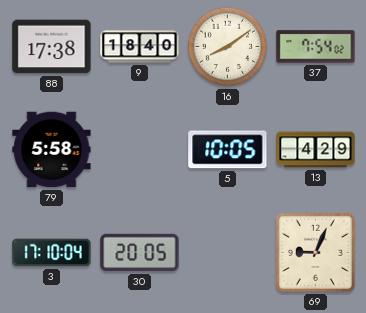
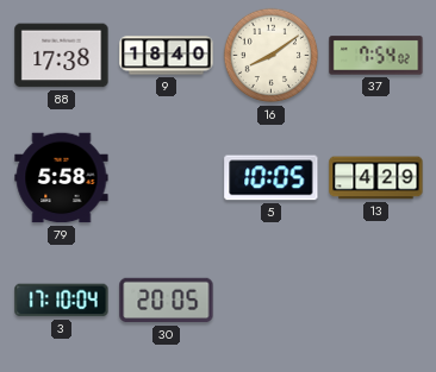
69: 9:04 -> none
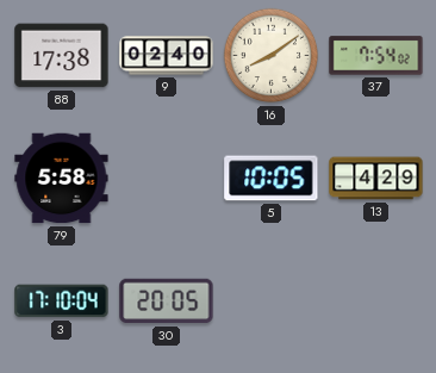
9: 18:40 -> 02:40
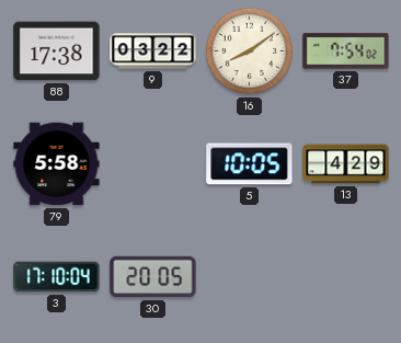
9: 02:40 -> 03:22
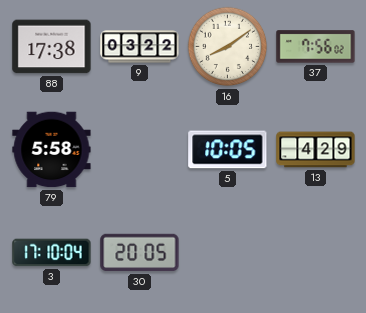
37: 7:54 -> 7:56
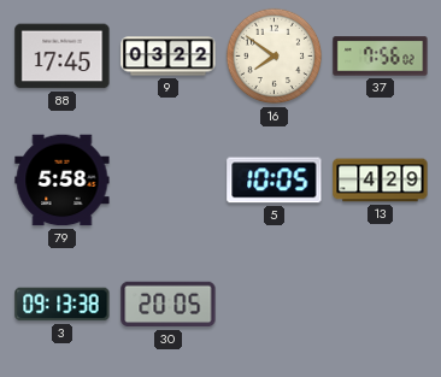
88: 17:38 -> 17:45
16: 8:09 -> 7:51
3: 17:10 -> 09:13
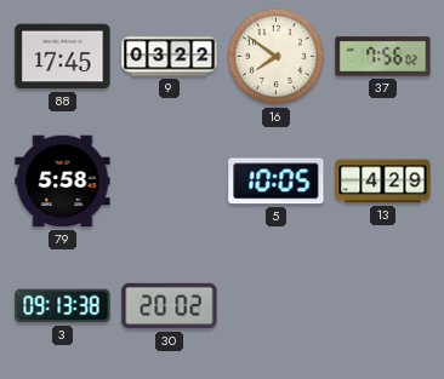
30: 20:05 -> 20:02
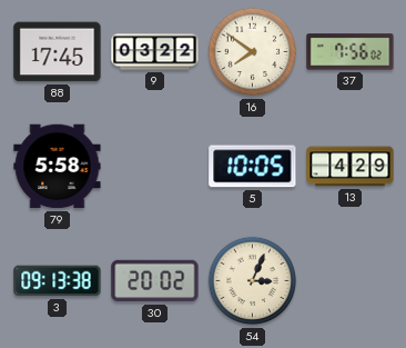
54: none -> 3:04
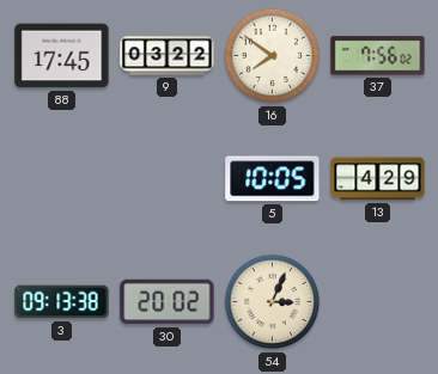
79: 5:58 -> none
